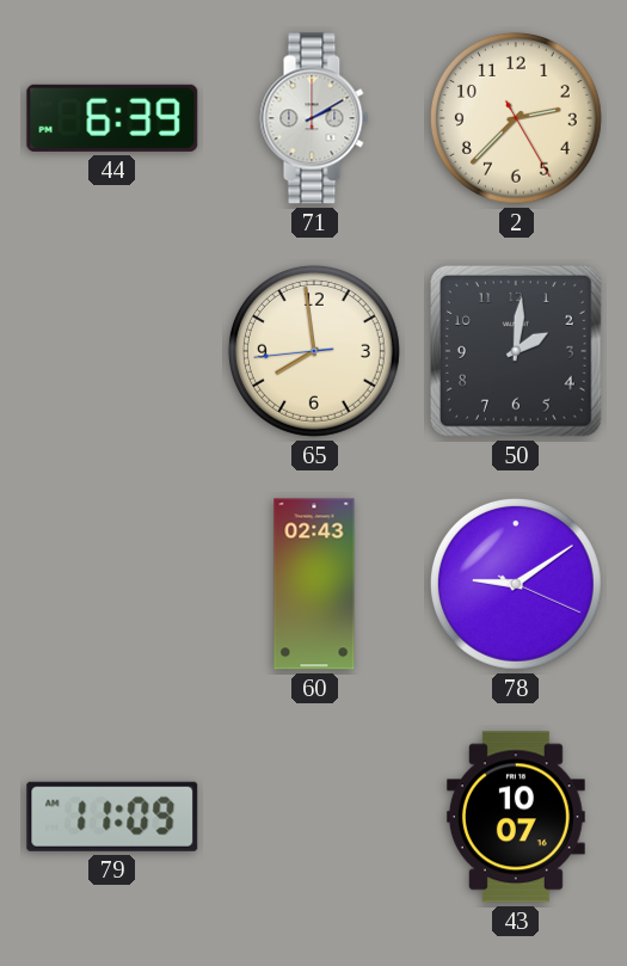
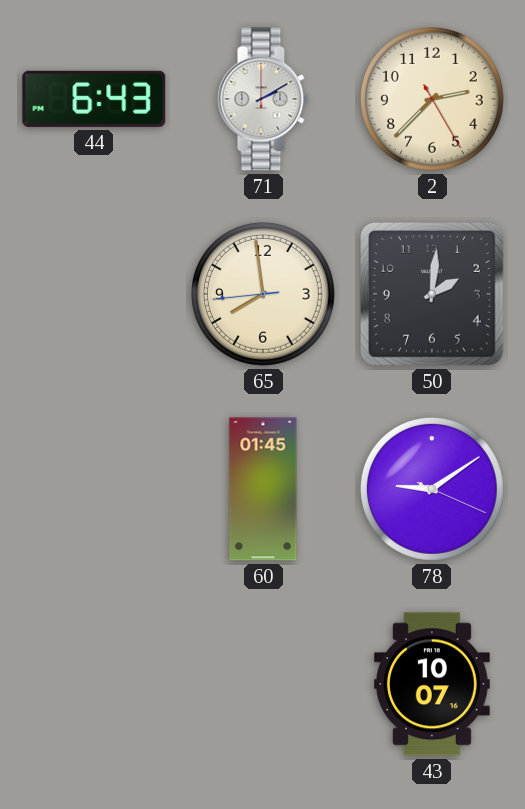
44: 6:39 -> 6:43
60: 02:43 -> 01:45
79: 11:09 -> none
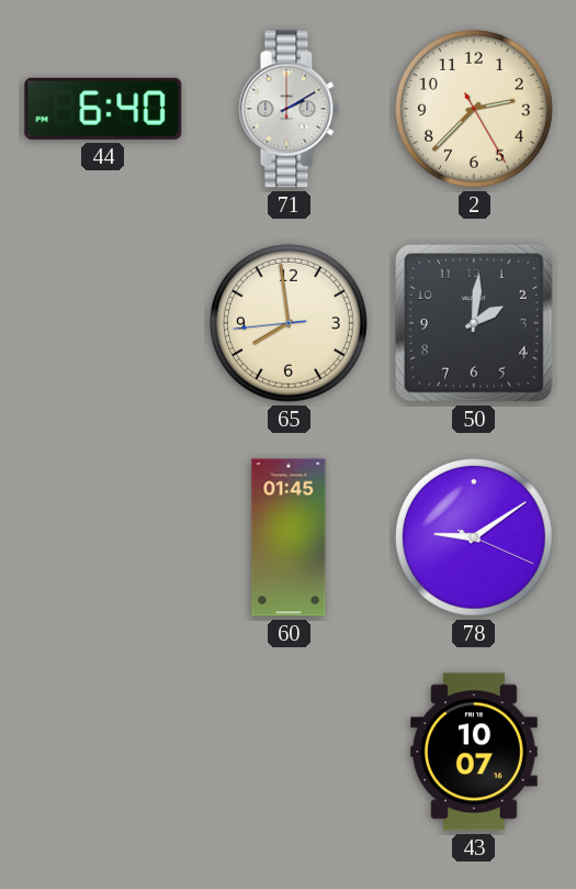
44: 6:43 -> 6:40
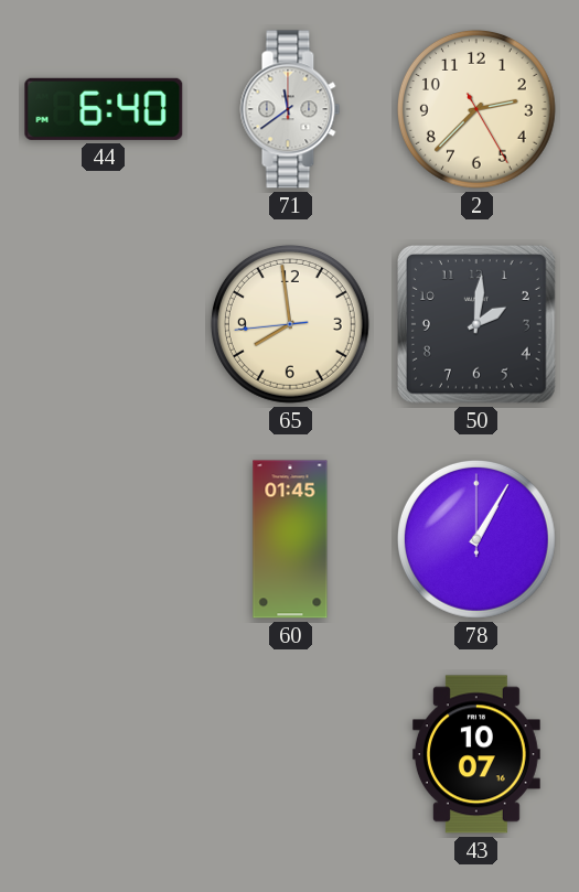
71: 2:10 -> 11:39
78: 9:09 -> 1:05
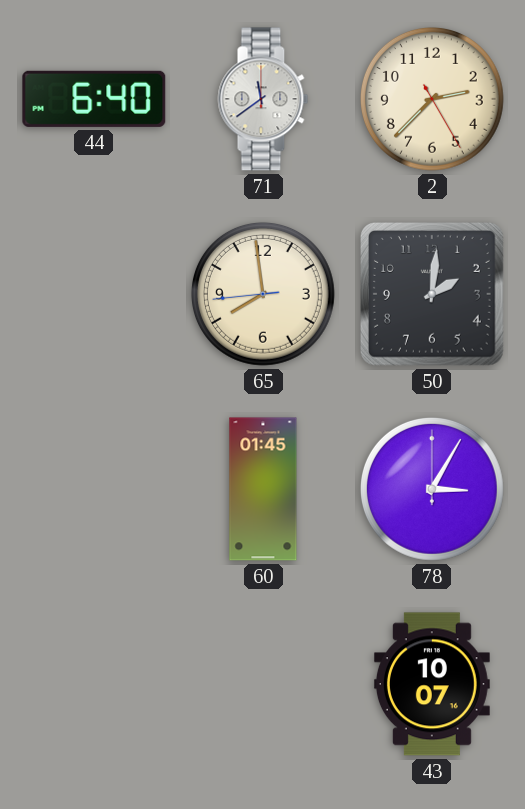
78: 1:05 -> 3:05
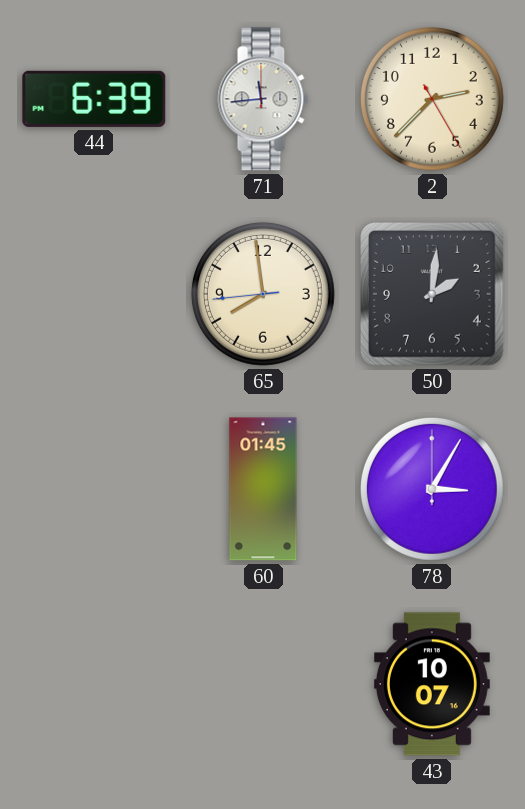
44: 6:40 -> 6:39
71: 11:39 -> 11:44
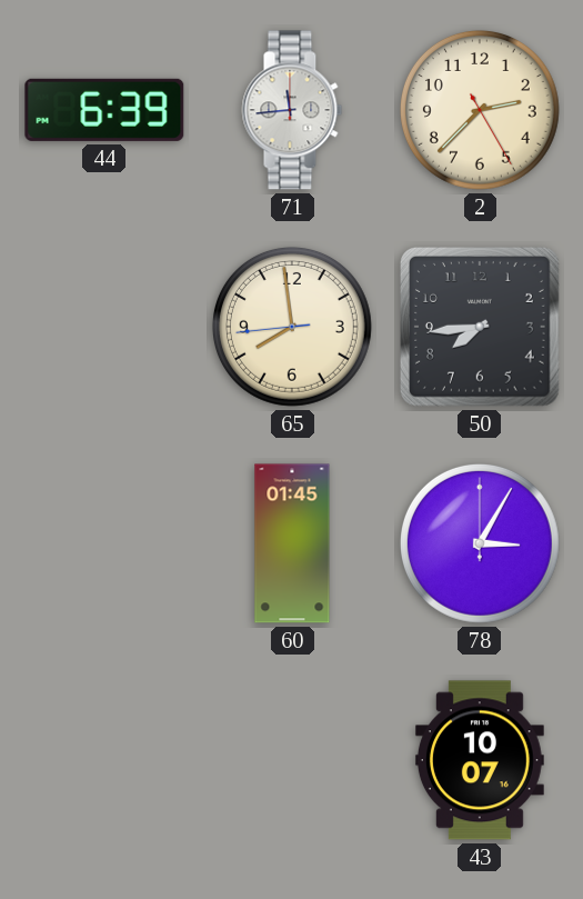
50: 2:01 -> 7:44
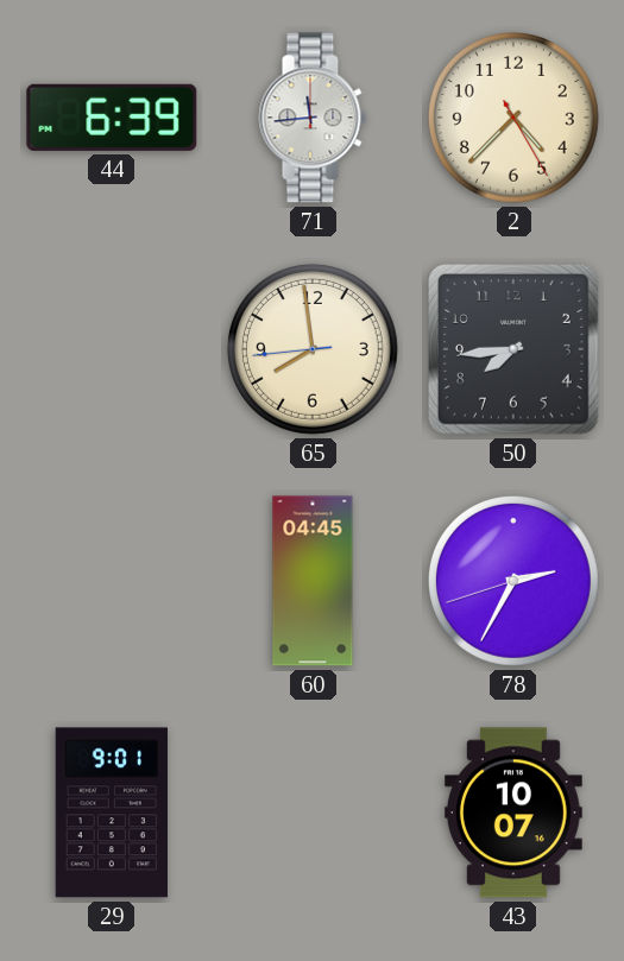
2: 2:37 -> 4:37
60: 01:45 -> 04:45
78: 3:05 -> 2:34
29: none -> 9:01
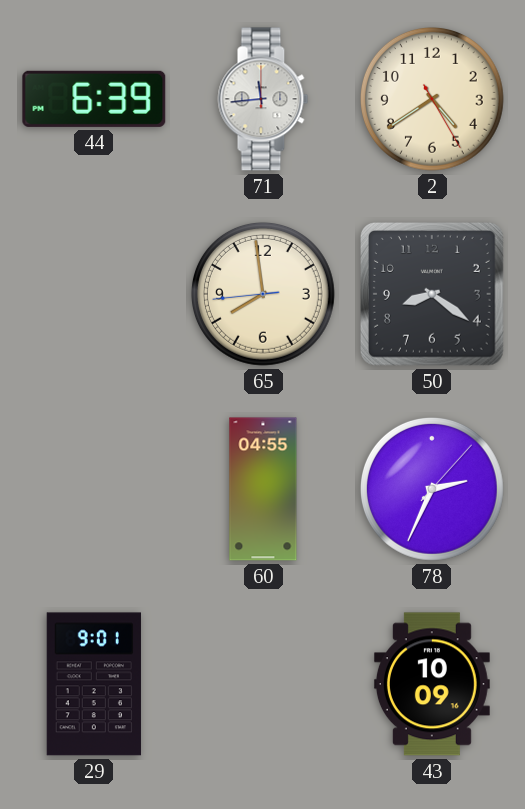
2: 4:37 -> 4:39
50: 7:44 -> 8:21
60: 04:45 -> 04:55
78: 2:34:42 -> 2:34:07
43: 10:07 -> 10:09
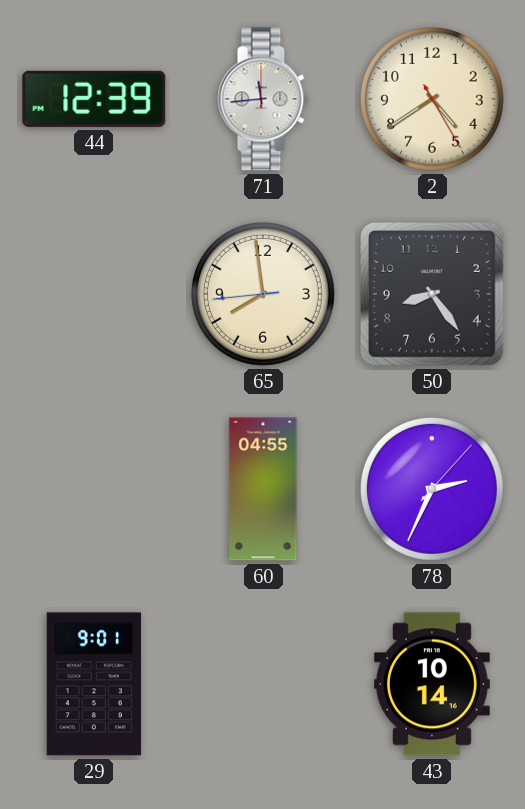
44: 6:39 -> 12:39
50: 8:21 -> 8:24
43: 10:09 -> 10:14
